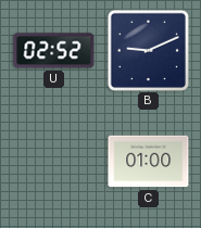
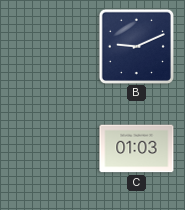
U: 02:52 -> none
C: 01:00 -> 01:03
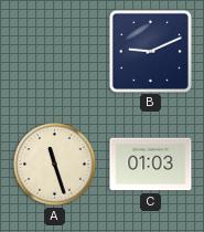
A: none -> 11:27
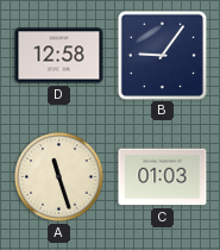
D: none -> 12:58
B: 9:11 -> 9:06
